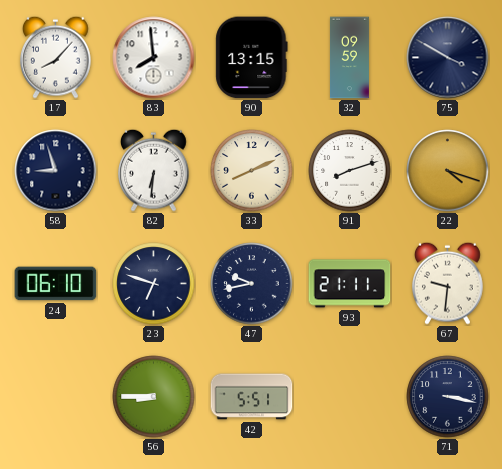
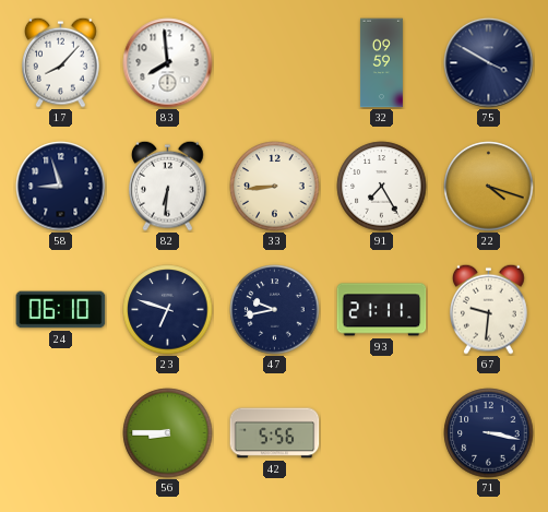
90: 13:15 -> none
33: 8:11 -> 8:44
91: 8:12 -> 7:25
42: 5:51 -> 5:56
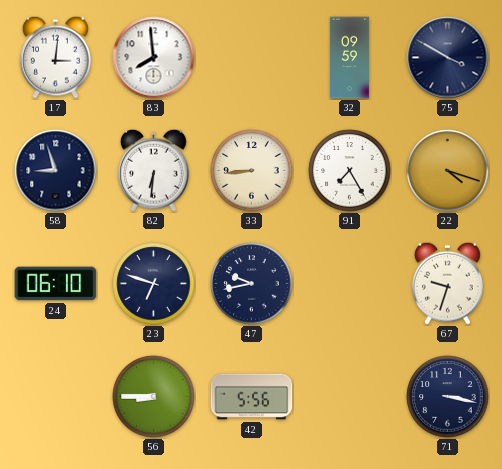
17: 8:07 -> 3:01
93: 21:11 -> none
67: 9:31 -> 9:33
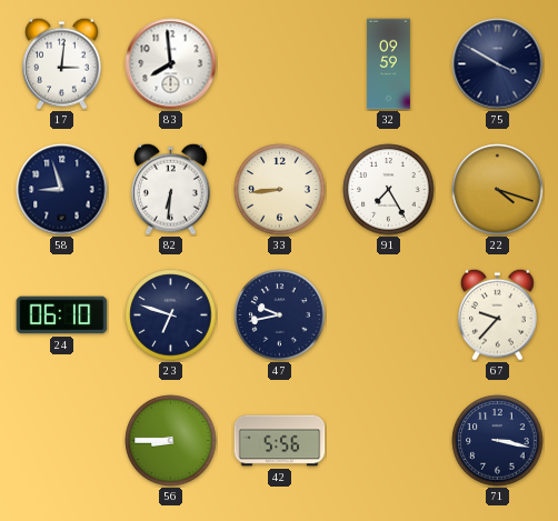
67: 9:33 -> 9:37
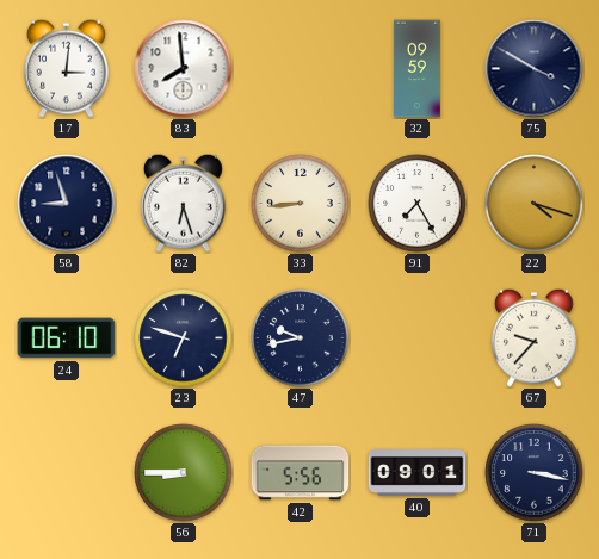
82: 6:31 -> 6:27
40: none -> 09:01
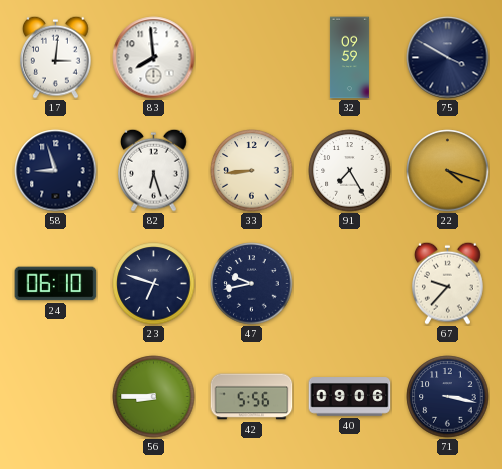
40: 09:01 -> 09:06
